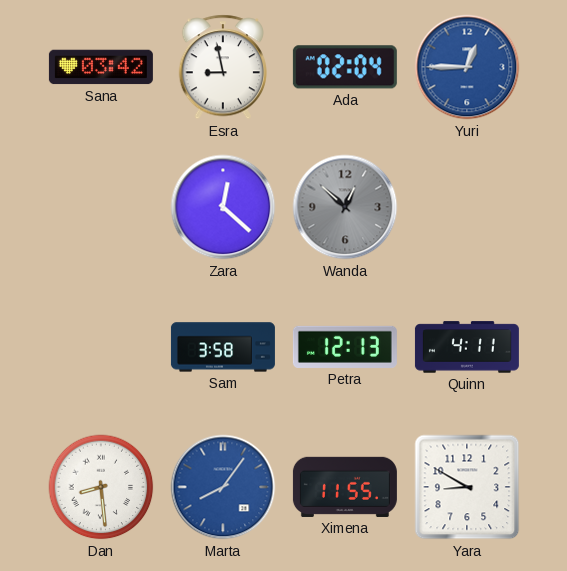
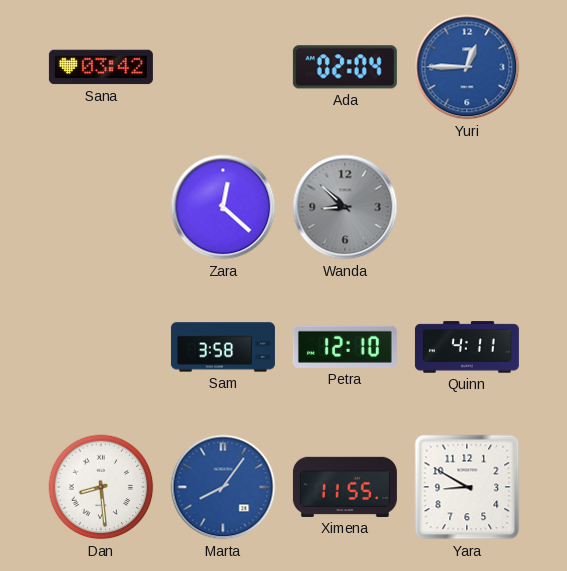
Esra: 8:58 -> none
Wanda: 12:52 -> 8:52
Petra: 12:13 -> 12:10
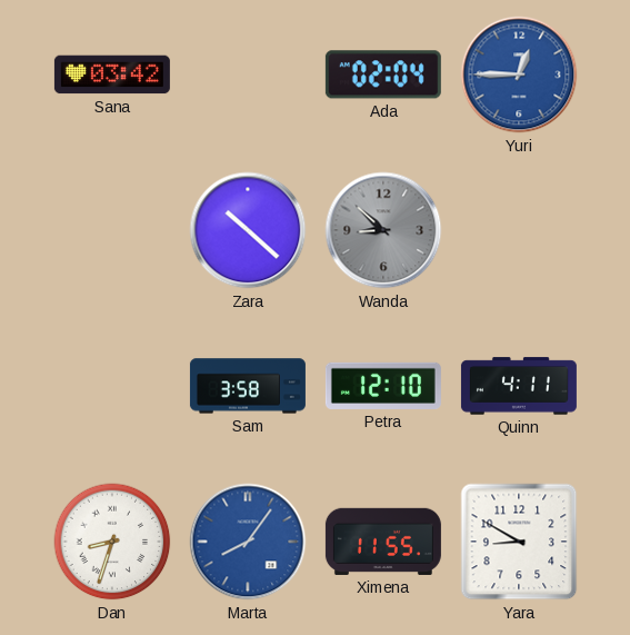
Zara: 12:22 -> 10:22
Dan: 8:29 -> 8:33
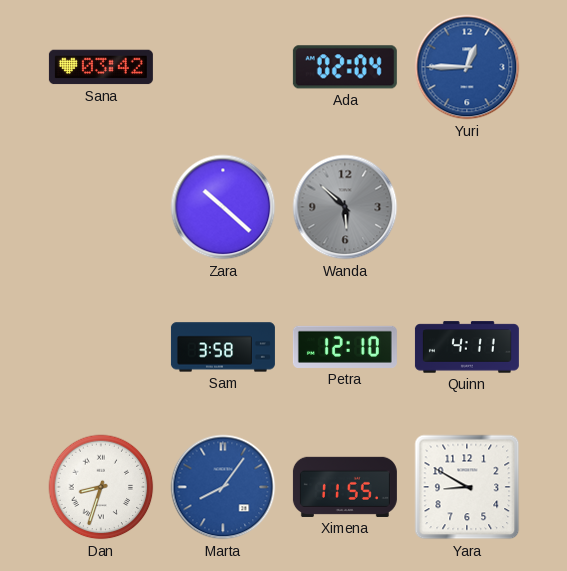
Wanda: 8:52 -> 5:52
